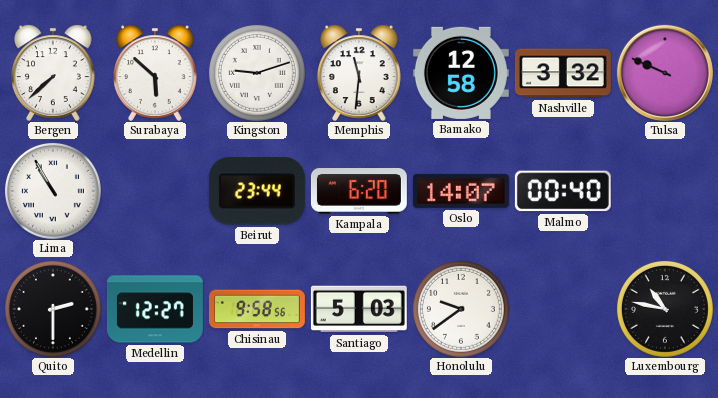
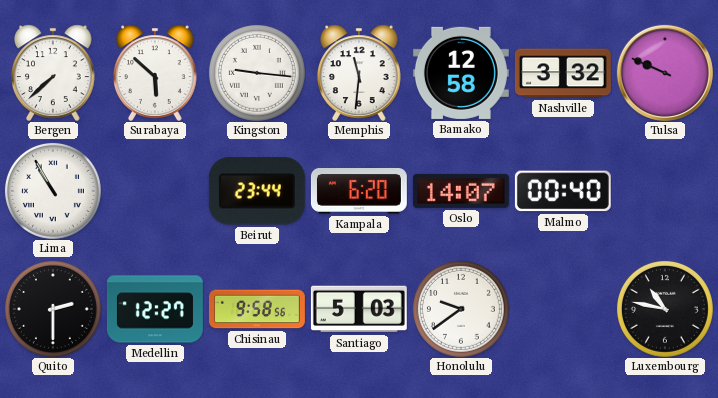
Kingston: 9:12 -> 9:16
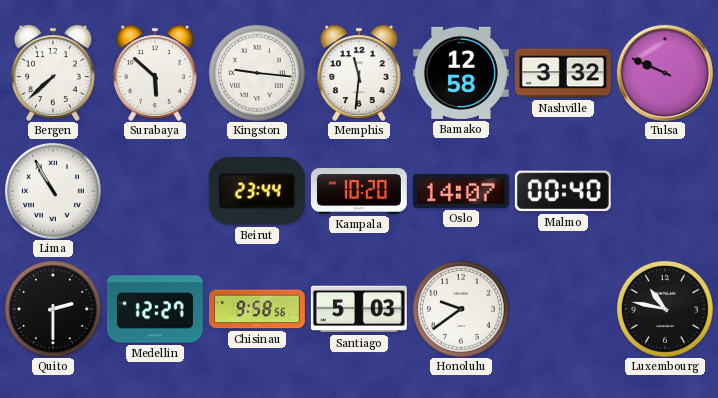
Kampala: 6:20 -> 10:20
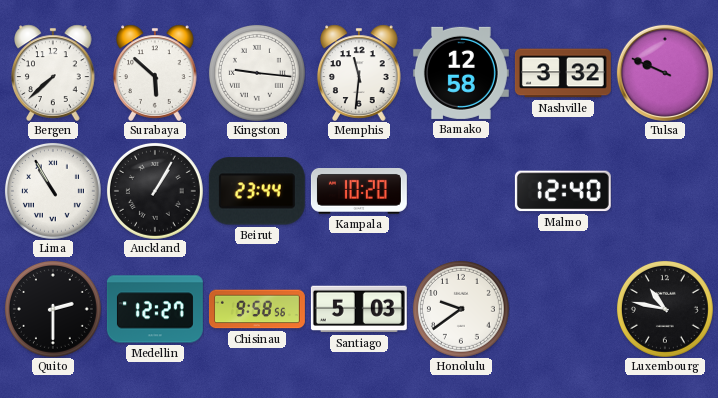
Auckland: none -> 1:05
Oslo: 14:07 -> none
Malmo: 00:40 -> 12:40
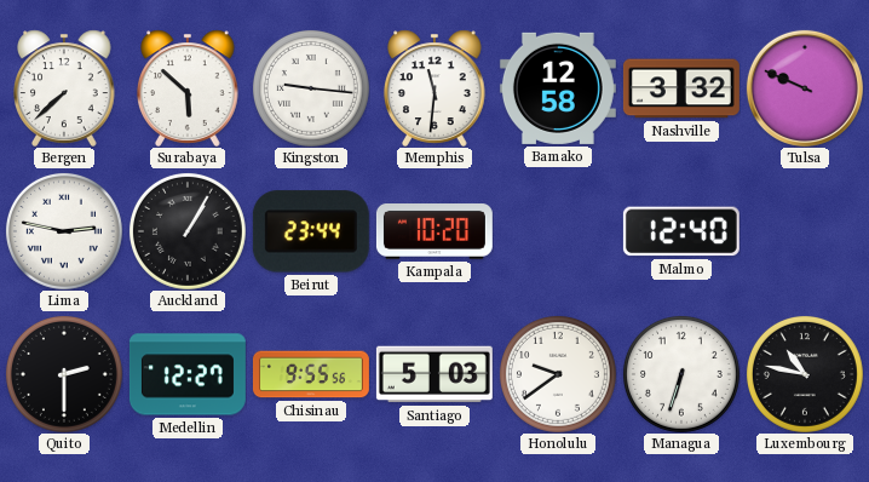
Lima: 10:55 -> 2:47
Chisinau: 9:58 -> 9:55
Managua: none -> 6:33
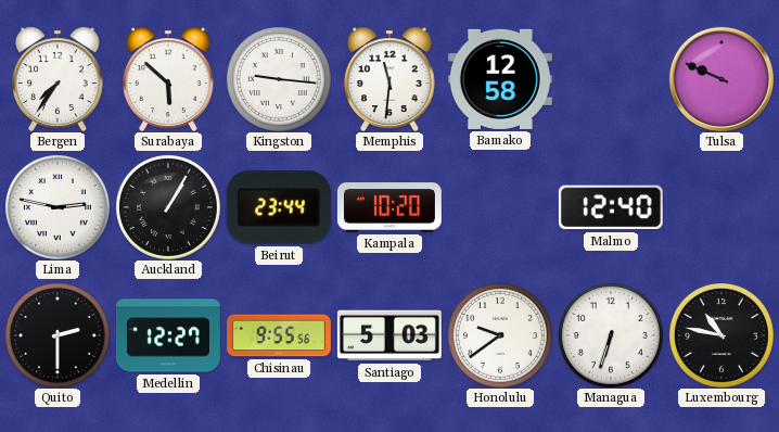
Bergen: 7:38 -> 7:36
Nashville: 3:32 -> none
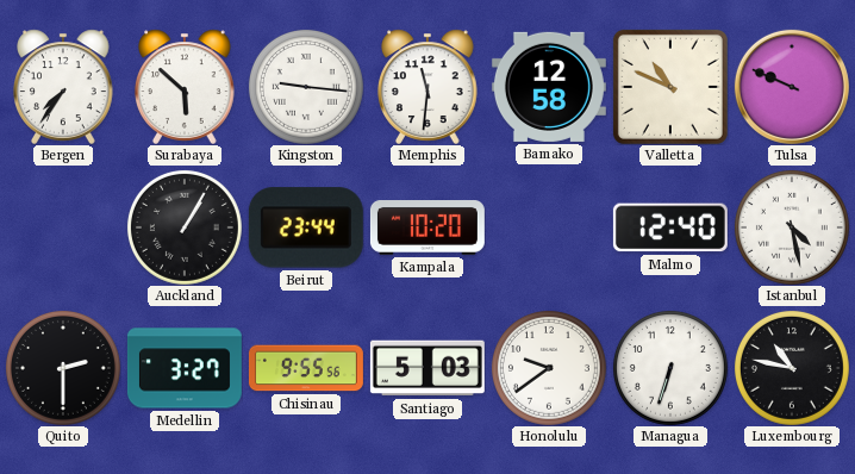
Valletta: none -> 10:49
Lima: 2:47 -> none
Istanbul: none -> 4:28
Medellin: 12:27 -> 3:27
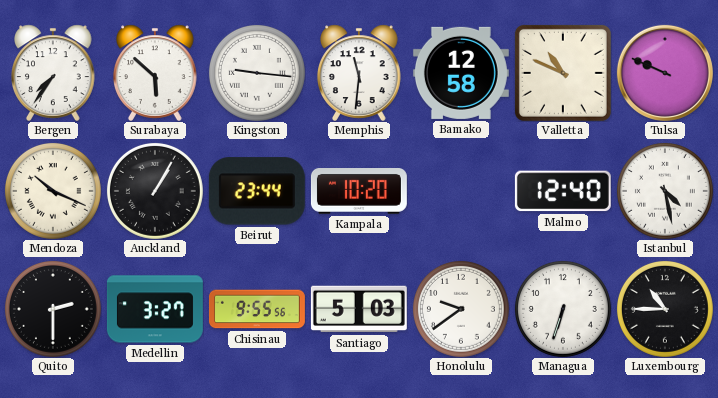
Mendoza: none -> 10:19
Luxembourg: 10:47 -> 10:45
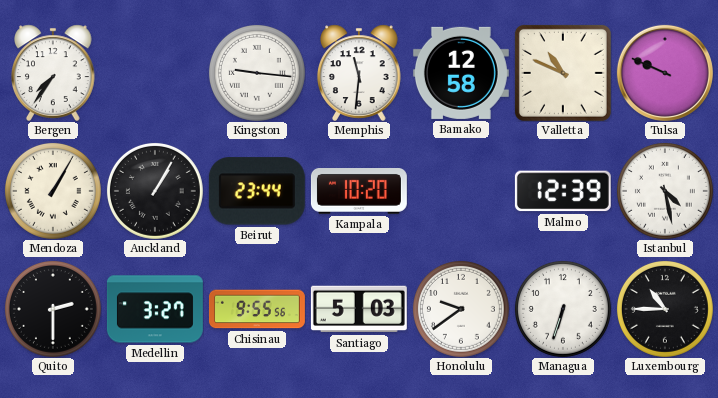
Surabaya: 5:52 -> none
Mendoza: 10:19 -> 1:05
Malmo: 12:40 -> 12:39
